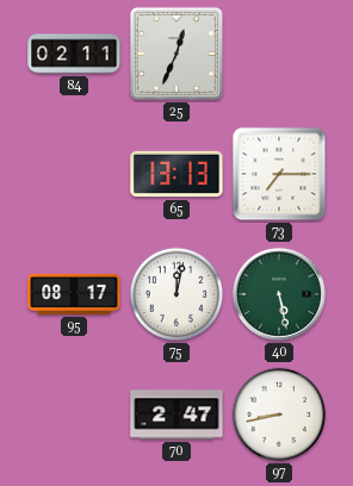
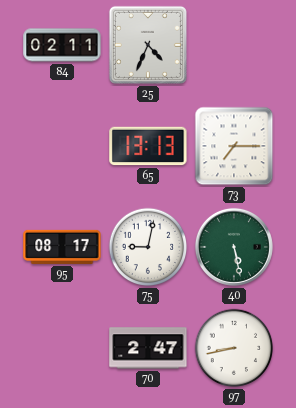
25: 12:34 -> 4:34
75: 12:02 -> 9:02
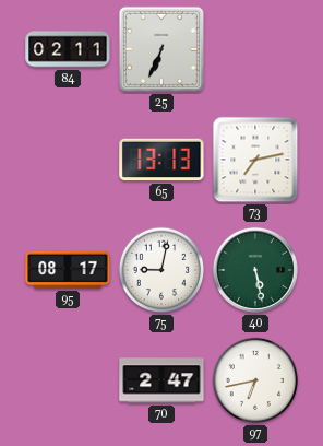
25: 4:34 -> 6:34
73: 7:15 -> 7:13
97: 8:43 -> 6:43
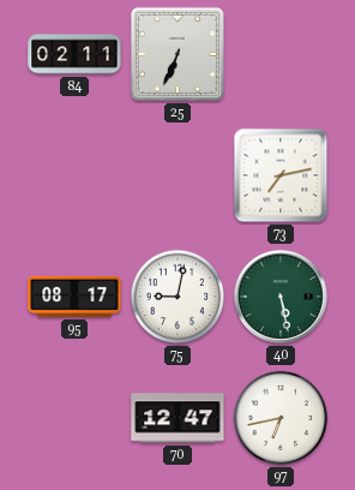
65: 13:13 -> none
70: 2:47 -> 12:47
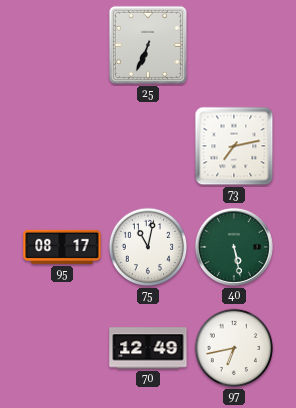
84: 02:11 -> none
75: 9:02 -> 11:02
70: 12:47 -> 12:49
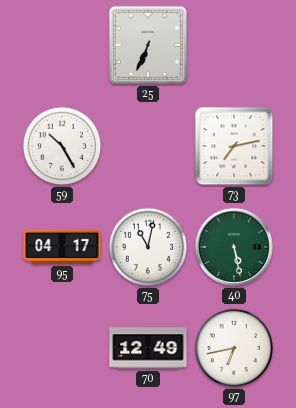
59: none -> 10:25
95: 08:17 -> 04:17
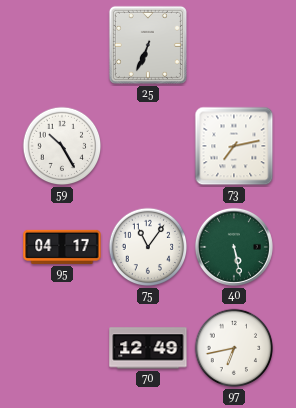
75: 11:02 -> 11:06
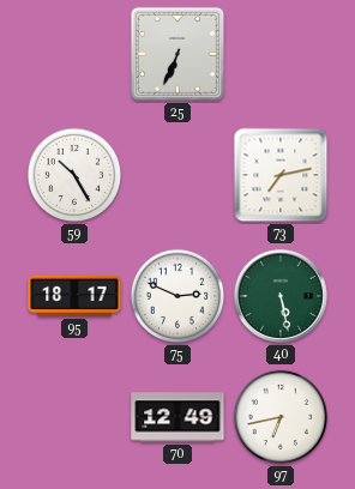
95: 04:17 -> 18:17
75: 11:06 -> 2:49
